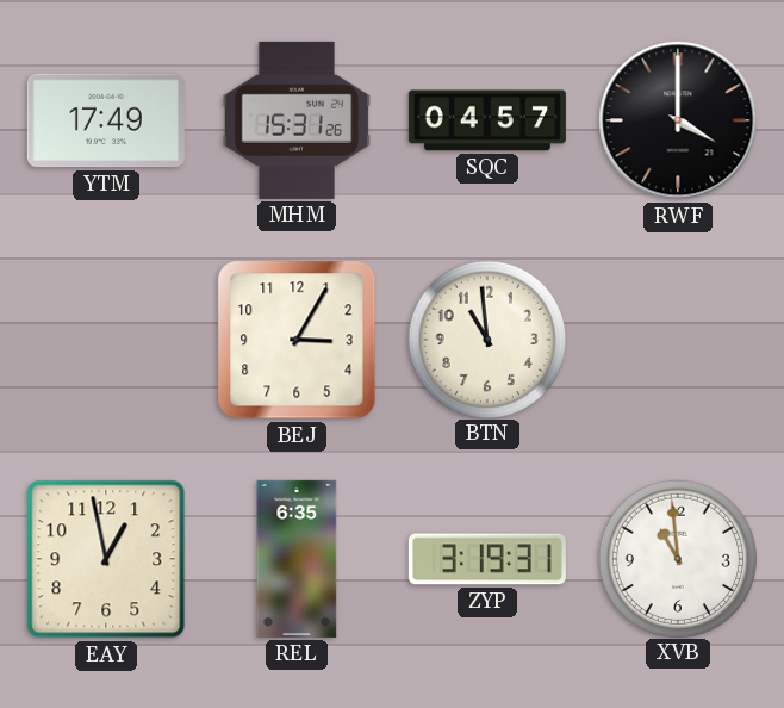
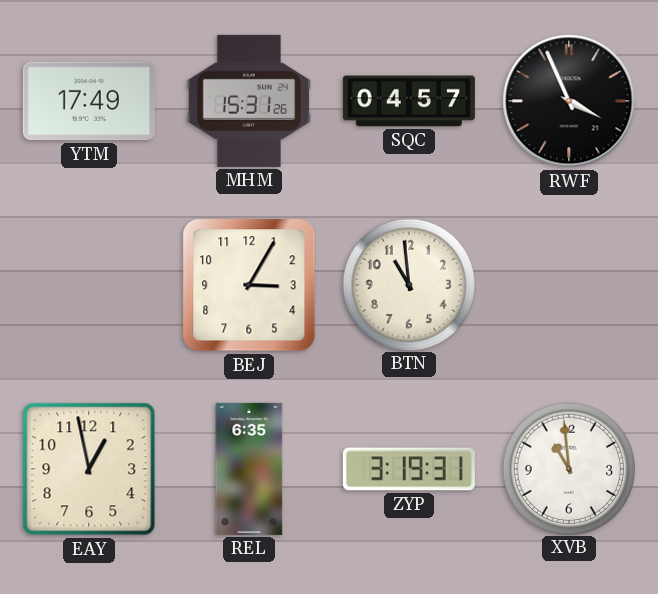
RWF: 4:00 -> 3:56
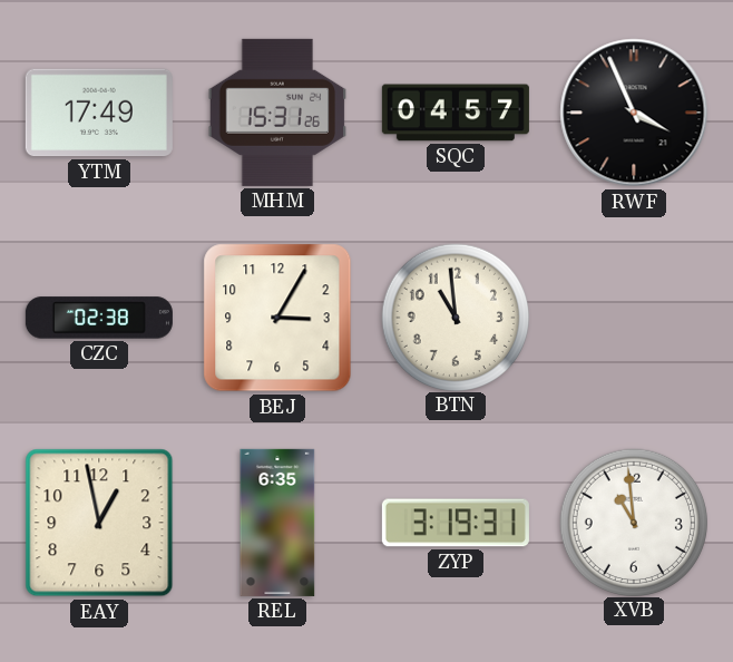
CZC: none -> 02:38
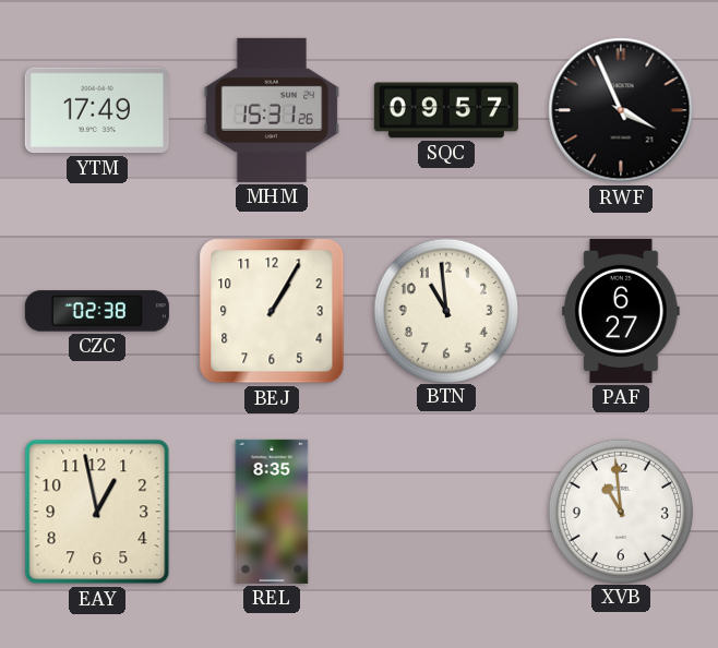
SQC: 04:57 -> 09:57
BEJ: 3:05 -> 1:05
PAF: none -> 6:27
REL: 6:35 -> 8:35
ZYP: 3:19 -> none
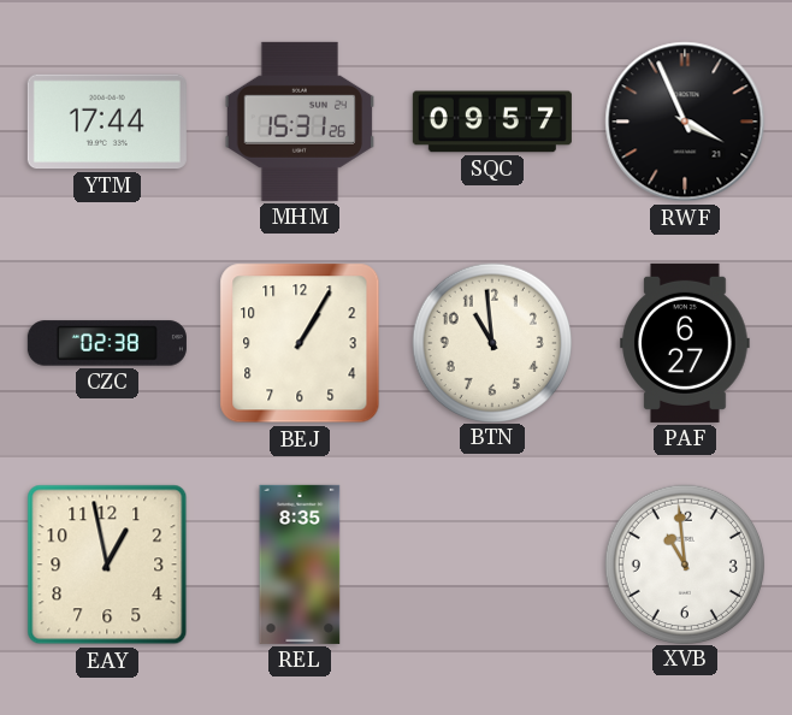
YTM: 17:49 -> 17:44
